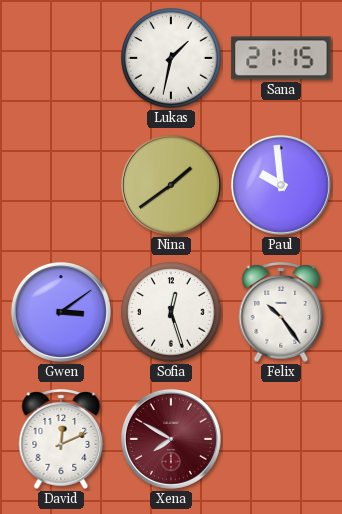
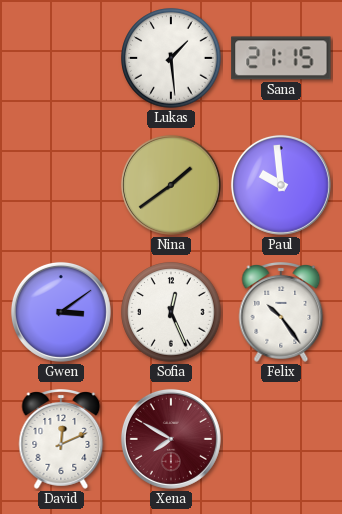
Lukas: 1:32 -> 1:29
Sofia: 12:27 -> 12:26
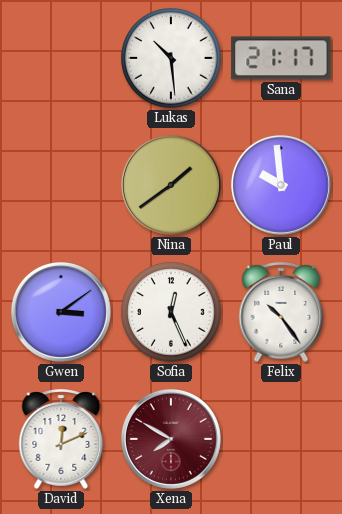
Lukas: 1:29 -> 10:29
Sana: 21:15 -> 21:17
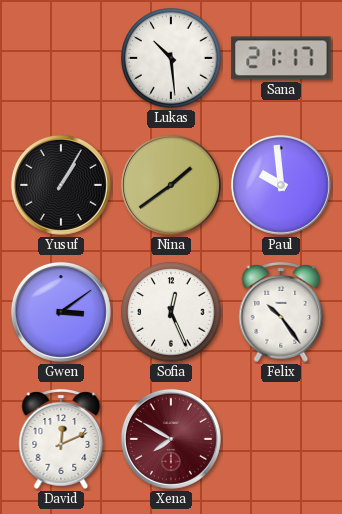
Yusuf: none -> 1:05
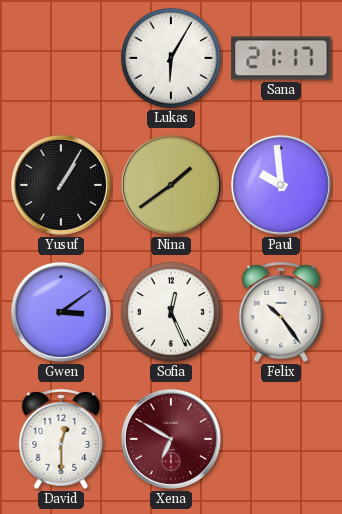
Lukas: 10:29 -> 6:05
David: 12:11 -> 12:30
Xena: 7:50 -> 6:50
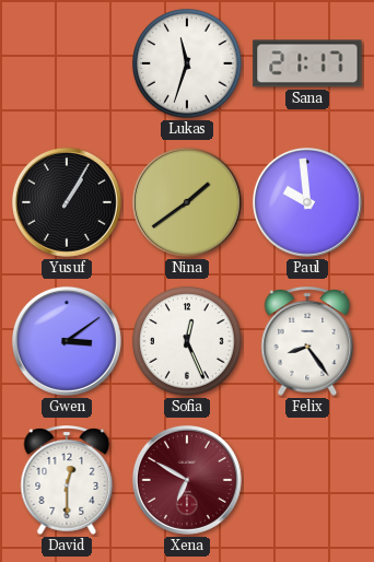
Lukas: 6:05 -> 11:33
Felix: 10:24 -> 8:24
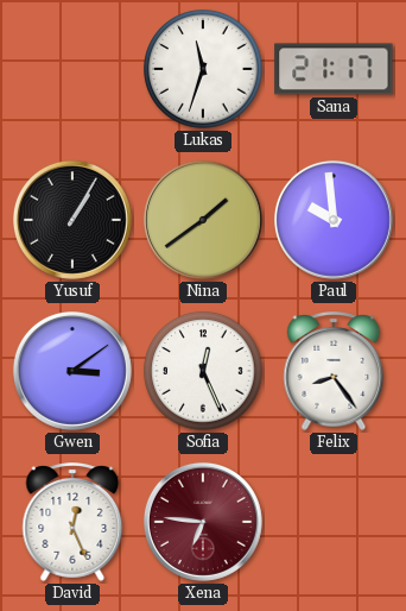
David: 12:30 -> 12:26
Xena: 6:50 -> 6:46
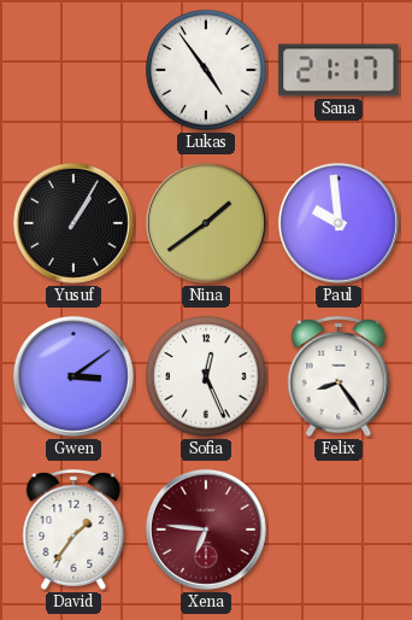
Lukas: 11:33 -> 4:54
David: 12:26 -> 1:36
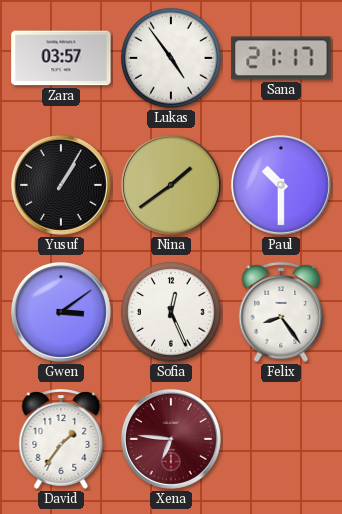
Zara: none -> 03:57
Paul: 9:59 -> 10:30
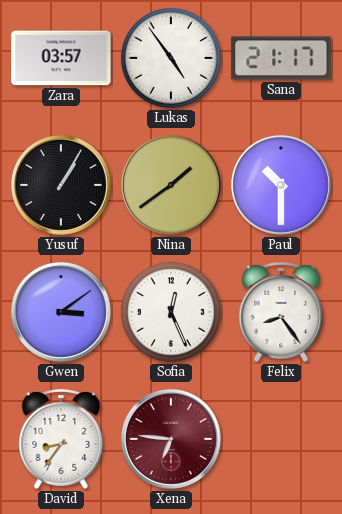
David: 1:36 -> 8:36
